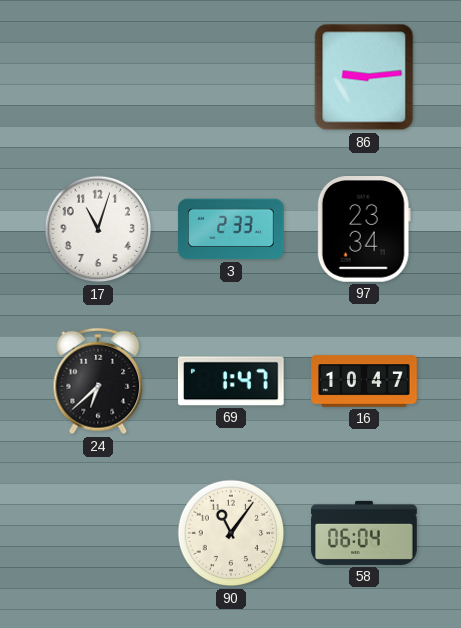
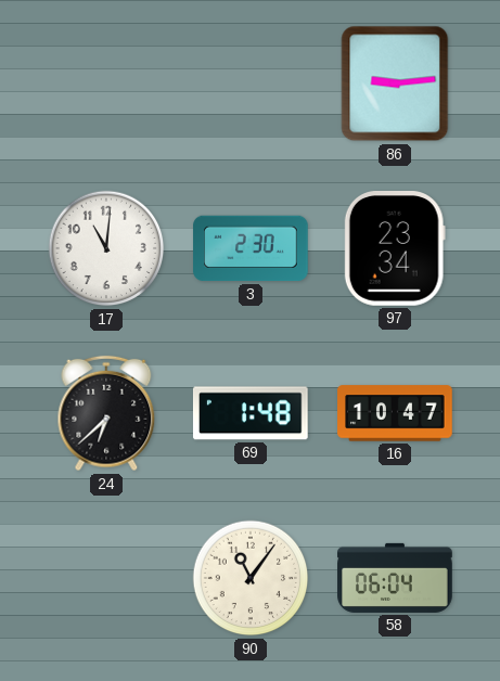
17: 11:03 -> 11:01
3: 2:33 -> 2:30
69: 1:47 -> 1:48
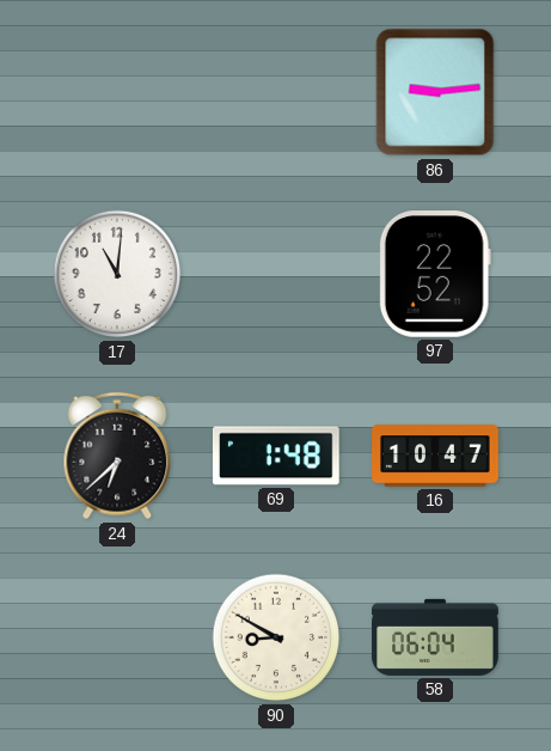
3: 2:30 -> none
97: 23:34 -> 22:52
90: 11:06 -> 8:50
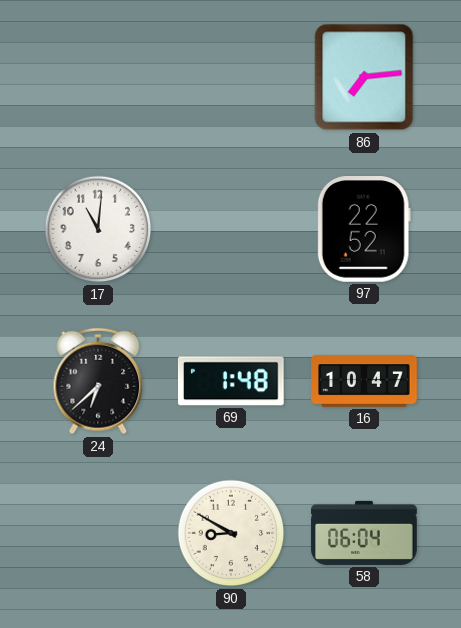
86: 9:14 -> 7:14
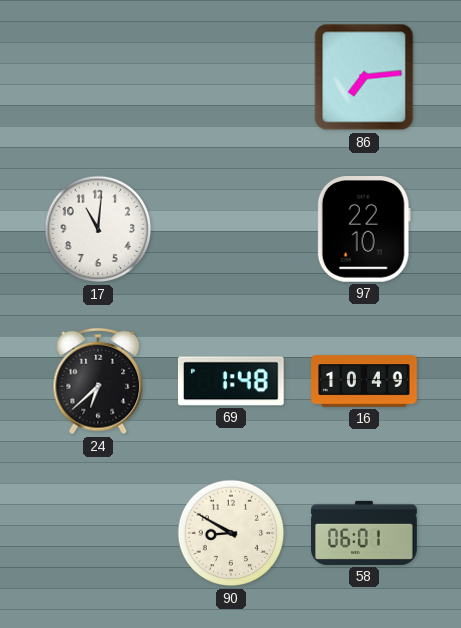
97: 22:52 -> 22:10
16: 10:47 -> 10:49
58: 06:04 -> 06:01
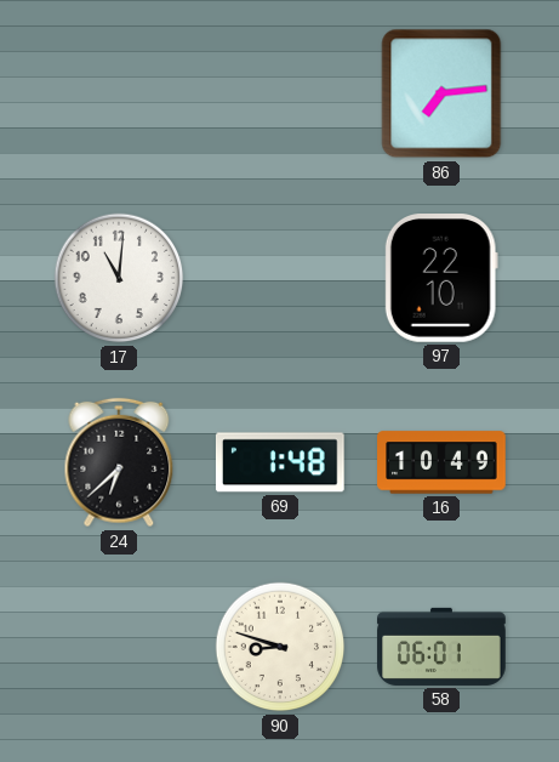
90: 8:50 -> 8:48
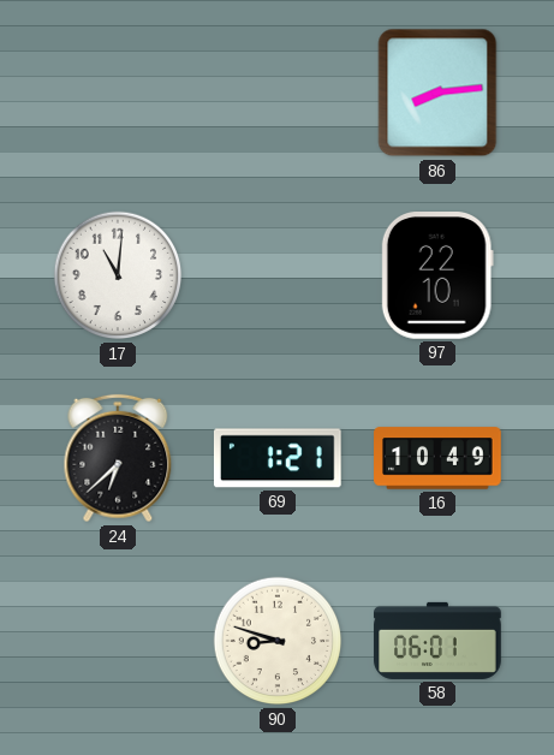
86: 7:14 -> 8:14
69: 1:48 -> 1:21
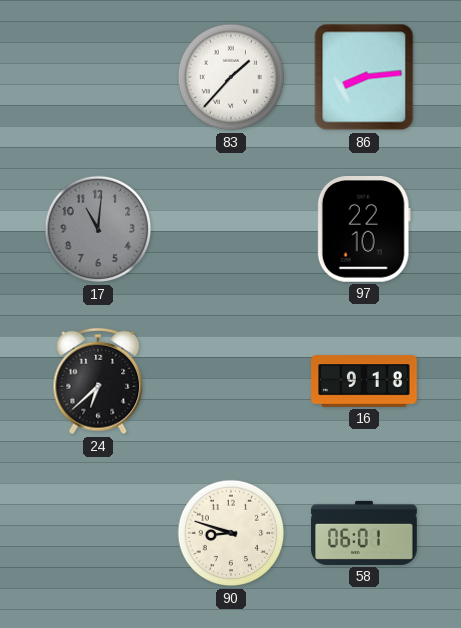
83: none -> 1:37
17 dial: white -> grey
69: 1:21 -> none
16: 10:49 -> 9:18
